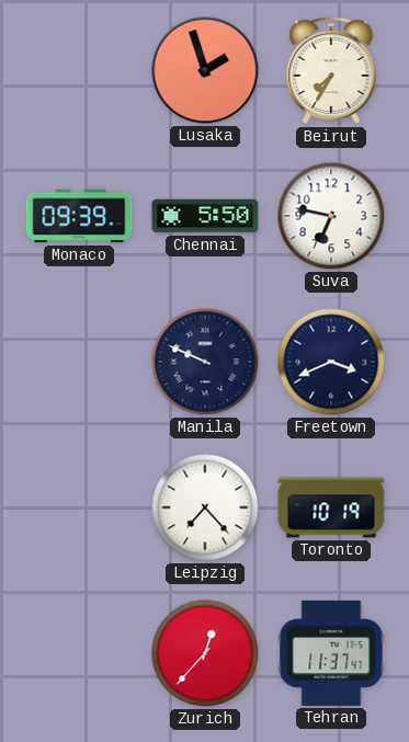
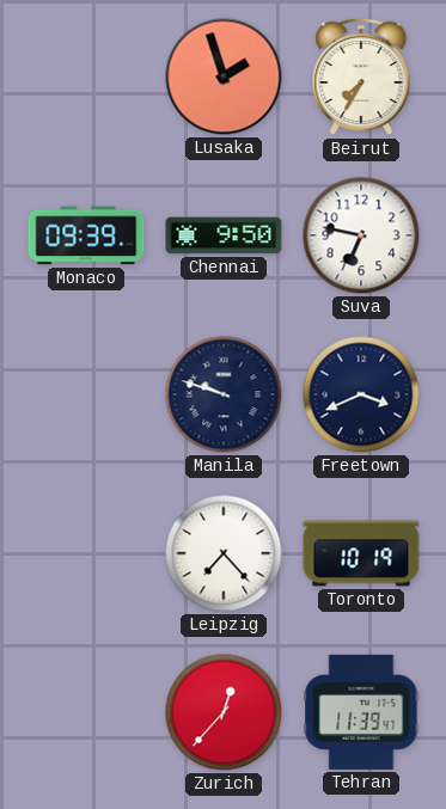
Chennai: 5:50 -> 9:50
Manila: 9:49 -> 9:48
Tehran: 11:37 -> 11:39
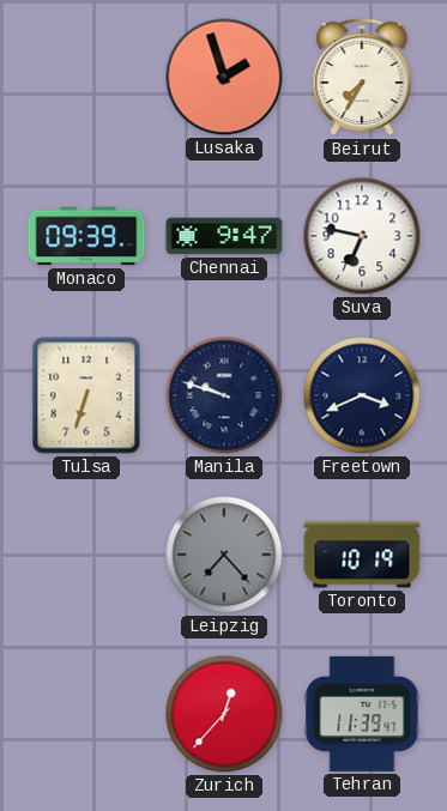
Chennai: 9:50 -> 9:47
Tulsa: none -> 6:33
Leipzig dial: white -> grey
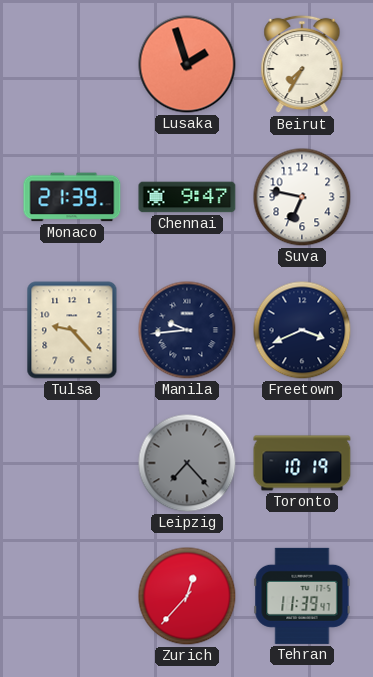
Monaco: 09:39 -> 21:39
Tulsa: 6:33 -> 9:23
Manila: 9:48 -> 9:44
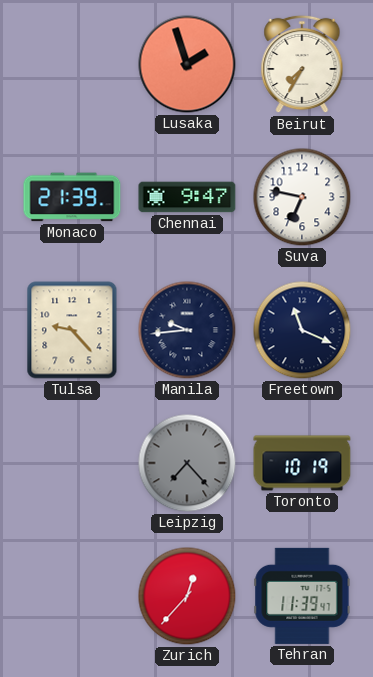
Freetown: 3:41 -> 11:19
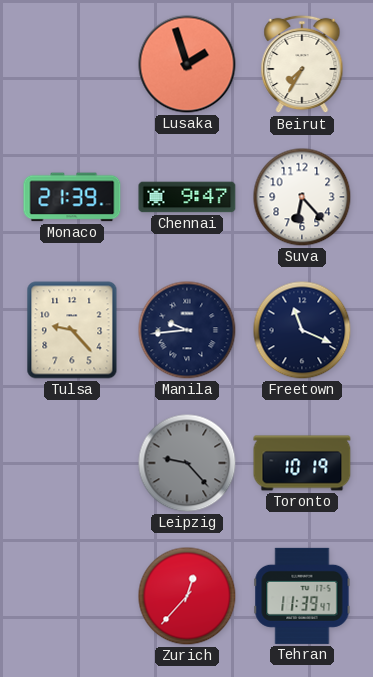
Suva: 6:47 -> 6:23
Leipzig: 7:23 -> 9:23
